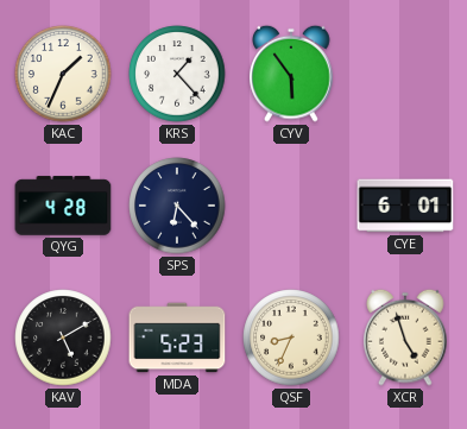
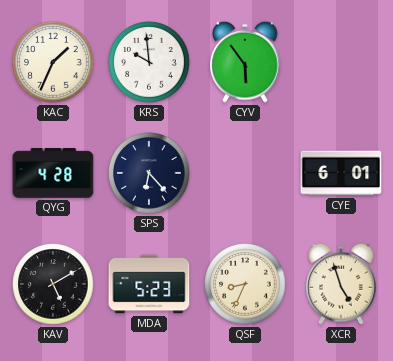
KRS: 1:23 -> 9:59
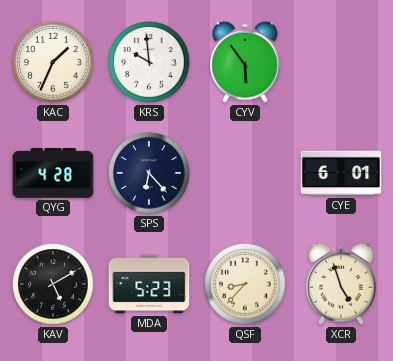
QSF: 8:34 -> 8:37
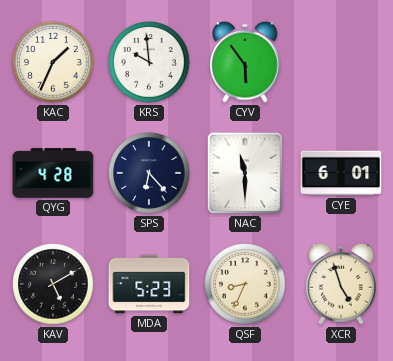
NAC: none -> 11:30
QSF: 8:37 -> 8:34
